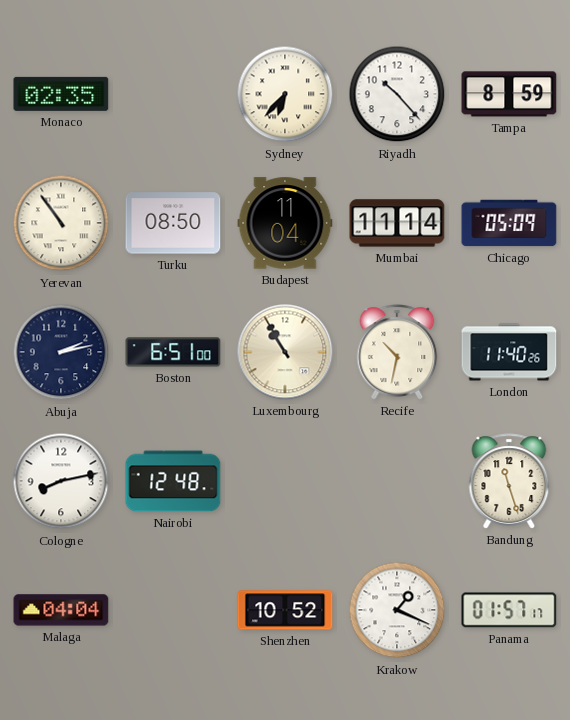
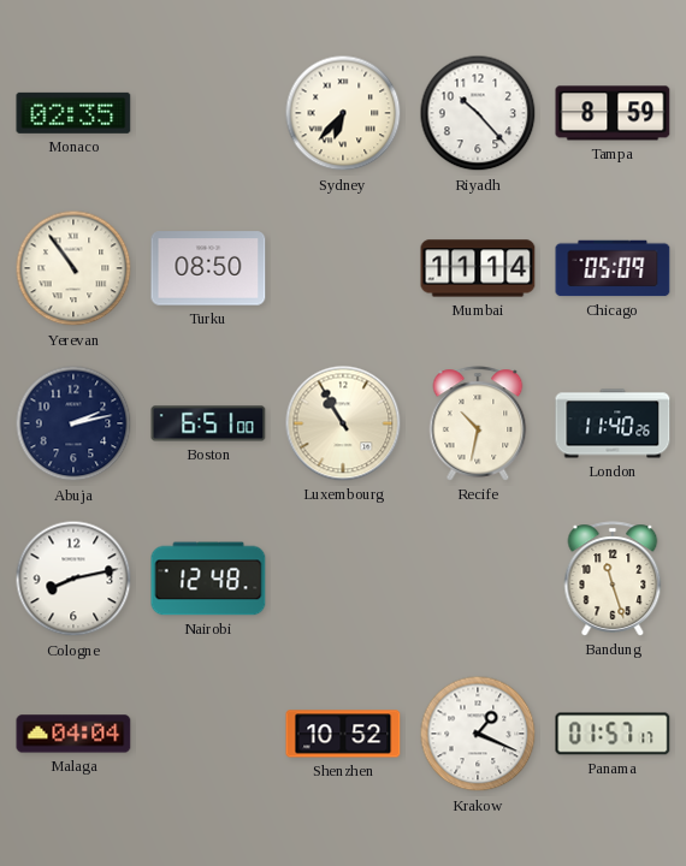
Budapest: 11:04 -> none
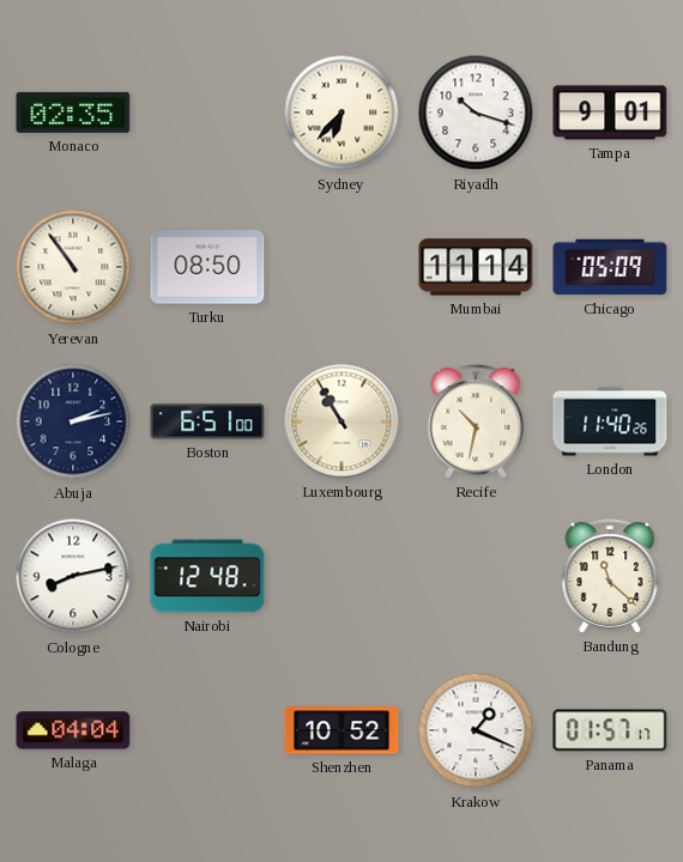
Riyadh: 10:23 -> 10:18
Tampa: 8:59 -> 9:01
Bandung: 11:27 -> 11:22
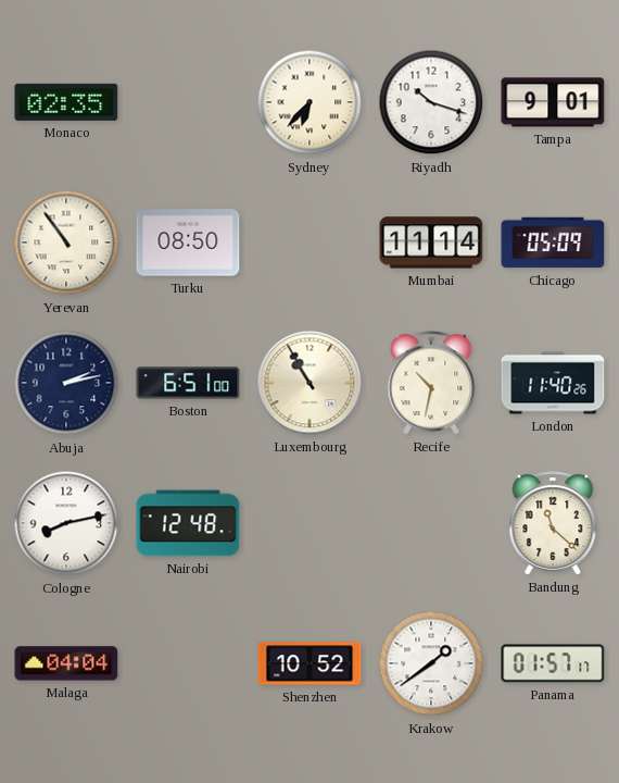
Krakow: 1:19 -> 1:39
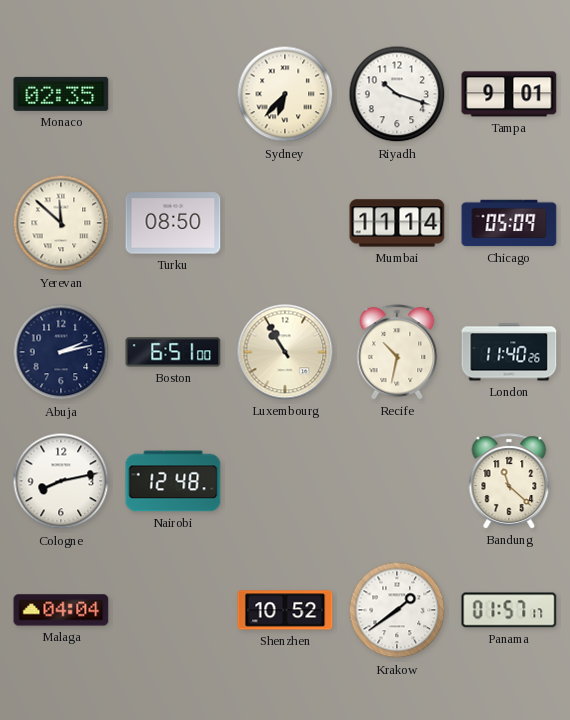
Yerevan: 10:54 -> 11:52
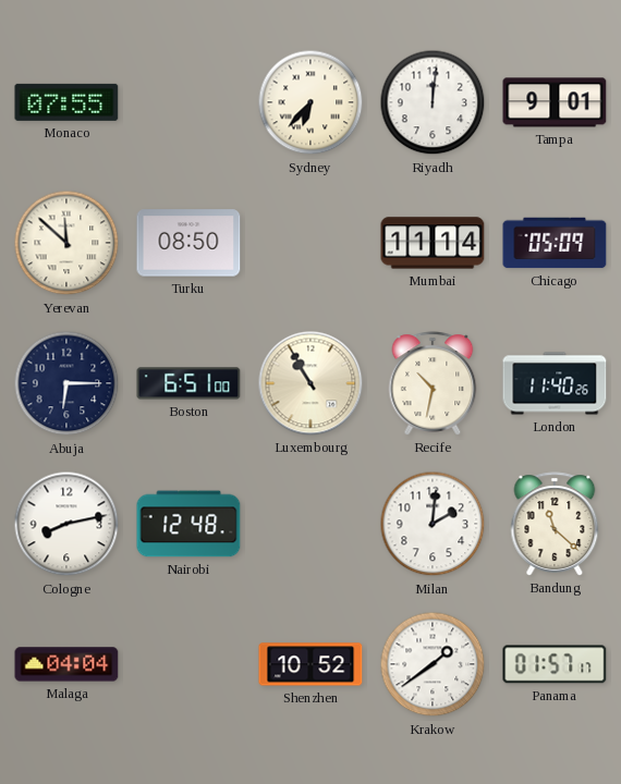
Monaco: 02:35 -> 07:55
Riyadh: 10:18 -> 12:01
Abuja: 2:13 -> 6:15
Milan: none -> 2:01
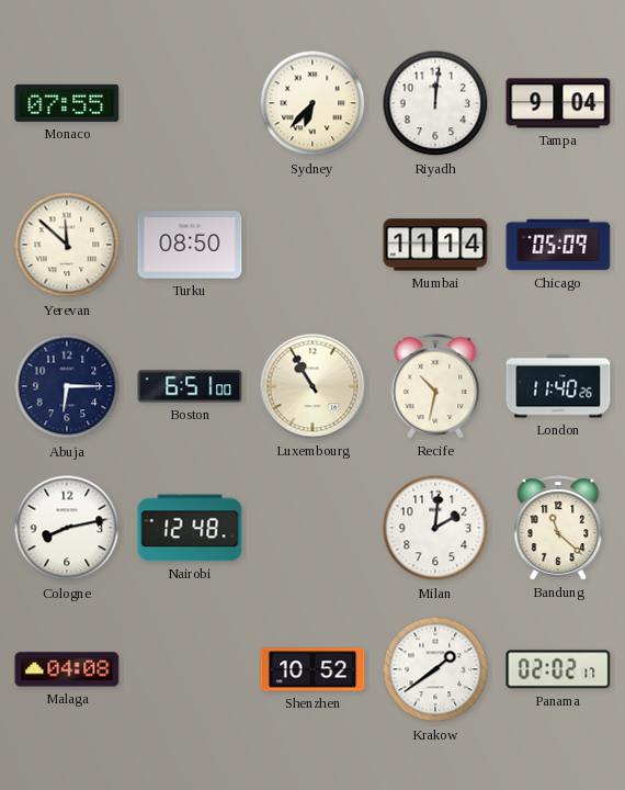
Tampa: 9:01 -> 9:04
Malaga: 04:04 -> 04:08
Panama: 01:57 -> 02:02
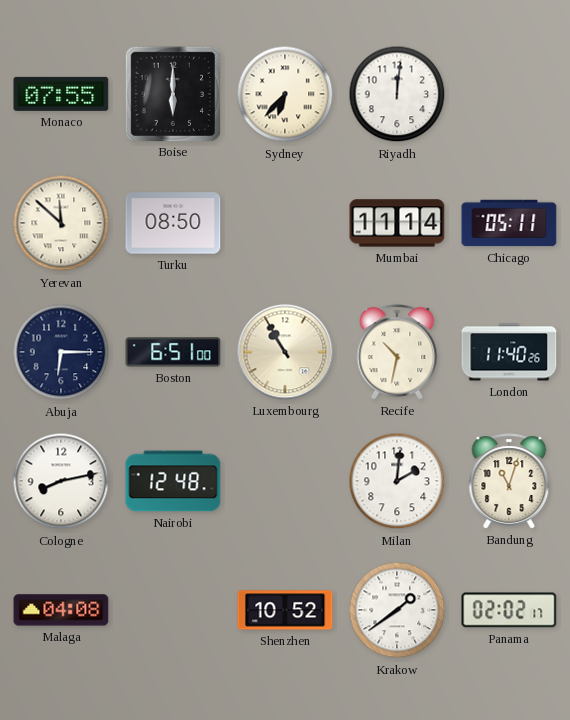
Boise: none -> 6:00
Tampa: 9:04 -> none
Chicago: 05:09 -> 05:11
Bandung: 11:22 -> 11:03
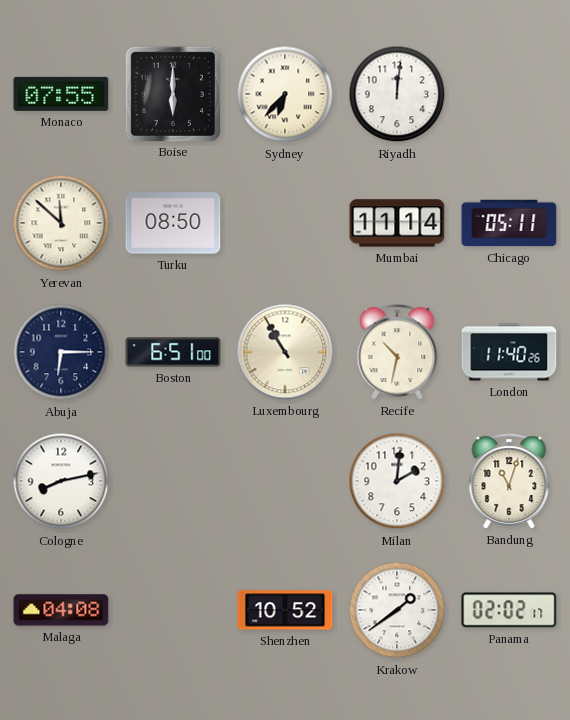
Nairobi: 12:48 -> none
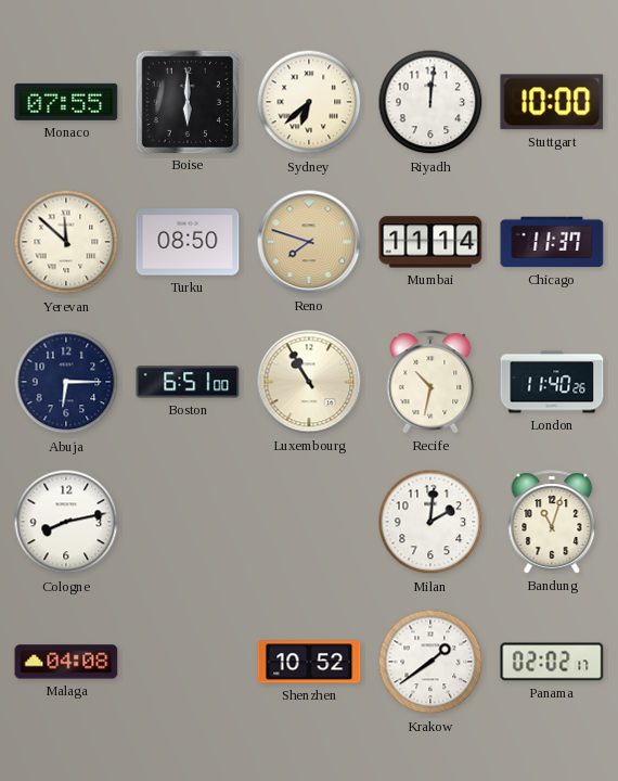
Sydney: 6:37 -> 6:38
Stuttgart: none -> 10:00
Reno: none -> 7:48
Chicago: 05:11 -> 11:37
